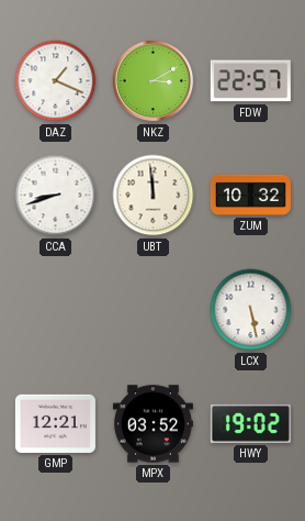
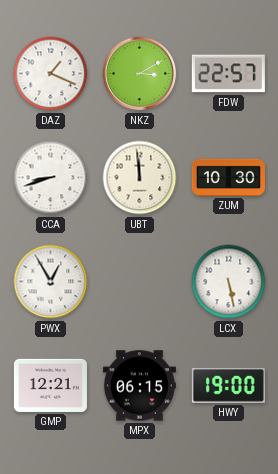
ZUM: 10:32 -> 10:30
PWX: none -> 12:55
MPX: 03:52 -> 06:15
HWY: 19:02 -> 19:00
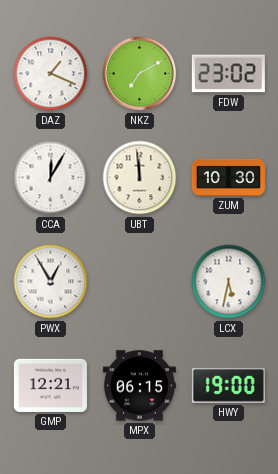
NKZ: 3:10 -> 7:10
FDW: 22:57 -> 23:02
CCA: 8:42 -> 12:05
LCX: 5:28 -> 5:32
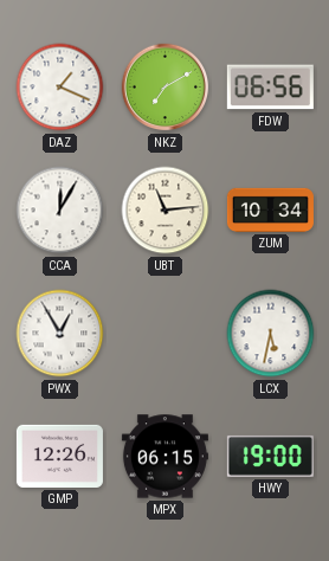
FDW: 23:02 -> 06:56
UBT: 11:59 -> 11:14
ZUM: 10:30 -> 10:34
GMP: 12:21 -> 12:26
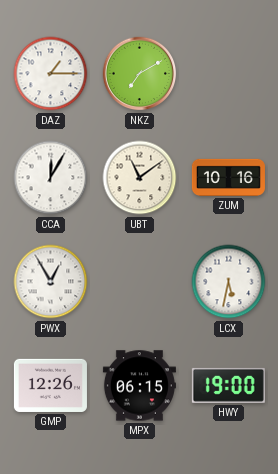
DAZ: 1:19 -> 1:15
FDW: 06:56 -> none
UBT: 11:14 -> 11:09
ZUM: 10:34 -> 10:16
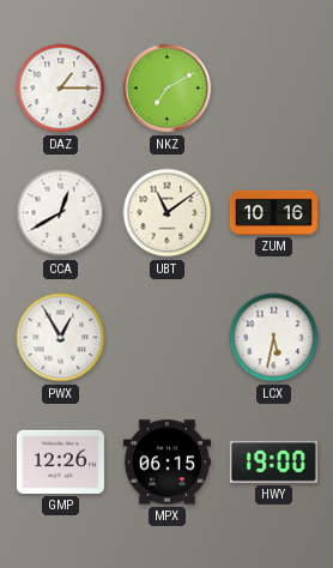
CCA: 12:05 -> 12:40
